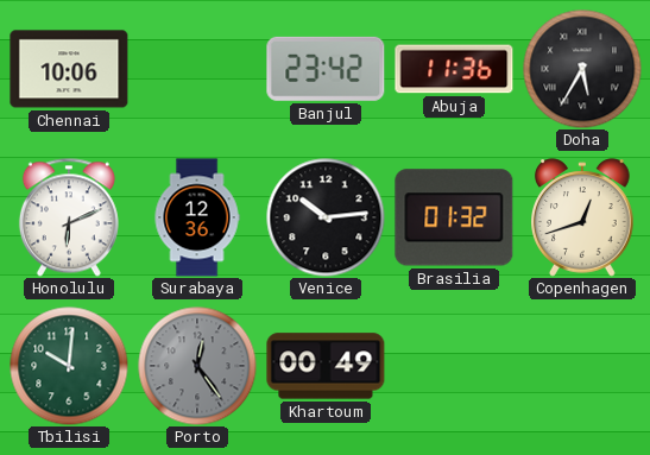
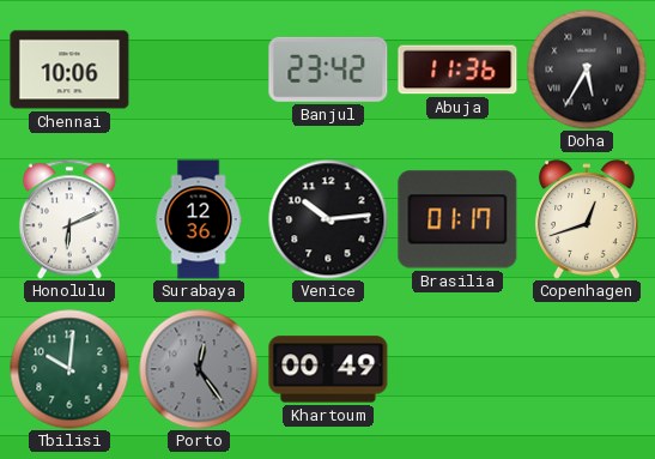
Brasilia: 01:32 -> 01:17
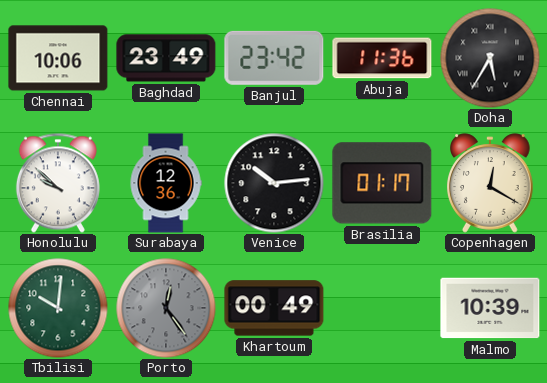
Baghdad: none -> 23:49
Honolulu: 6:11 -> 9:52
Copenhagen: 12:42 -> 12:20
Malmo: none -> 10:39
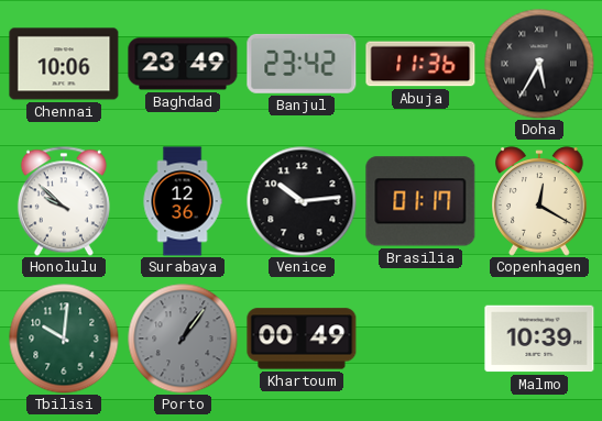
Porto: 12:24 -> 1:06
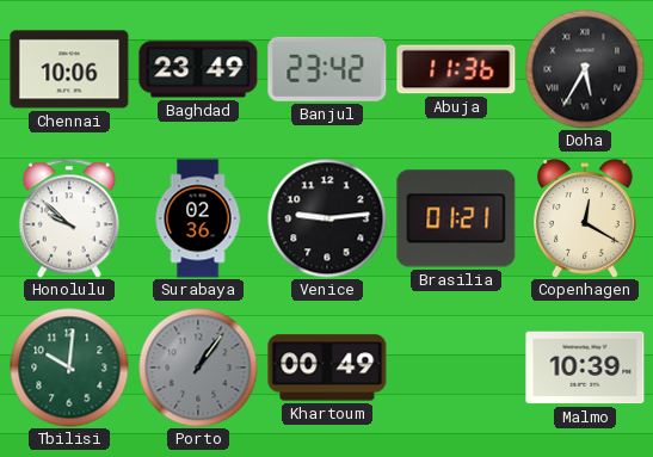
Surabaya: 12:36 -> 02:36
Venice: 10:14 -> 9:14
Brasilia: 01:17 -> 01:21
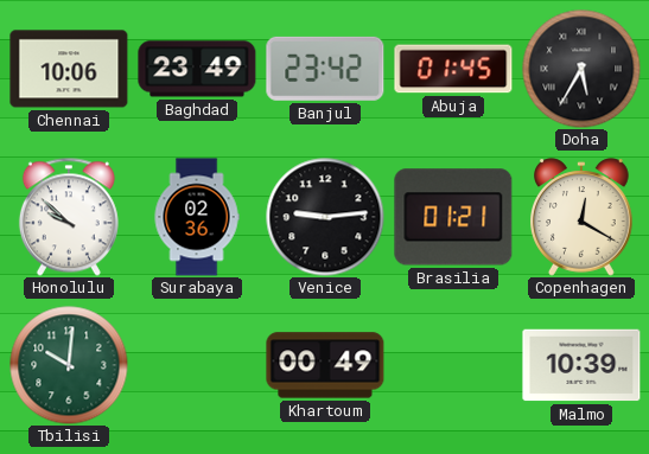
Abuja: 11:36 -> 01:45
Porto: 1:06 -> none
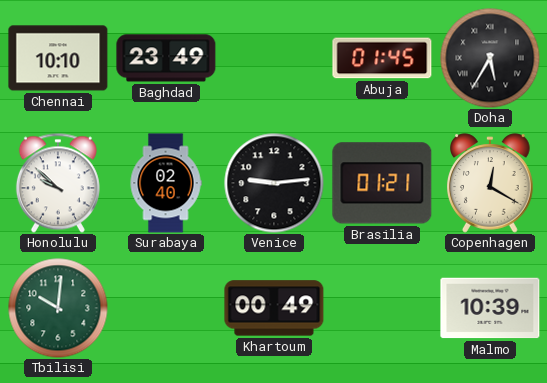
Chennai: 10:06 -> 10:10
Banjul: 23:42 -> none
Surabaya: 02:36 -> 02:40
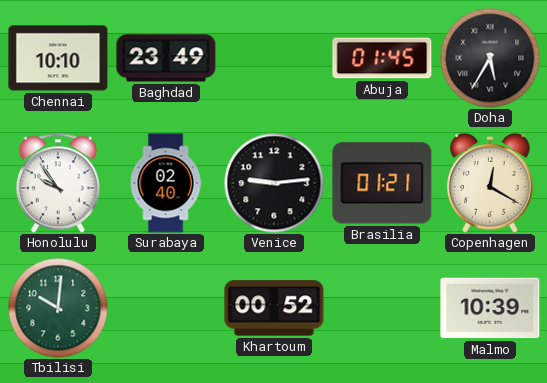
Honolulu: 9:52 -> 9:54
Khartoum: 00:49 -> 00:52
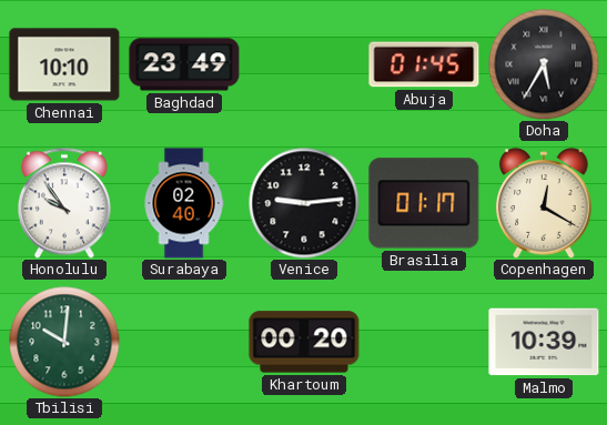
Brasilia: 01:21 -> 01:17
Khartoum: 00:52 -> 00:20
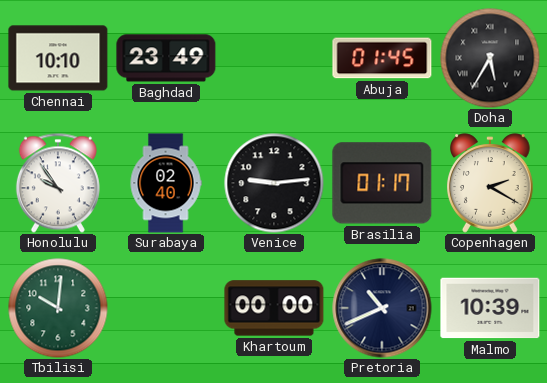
Copenhagen: 12:20 -> 2:20
Khartoum: 00:20 -> 00:00
Pretoria: none -> 10:41
